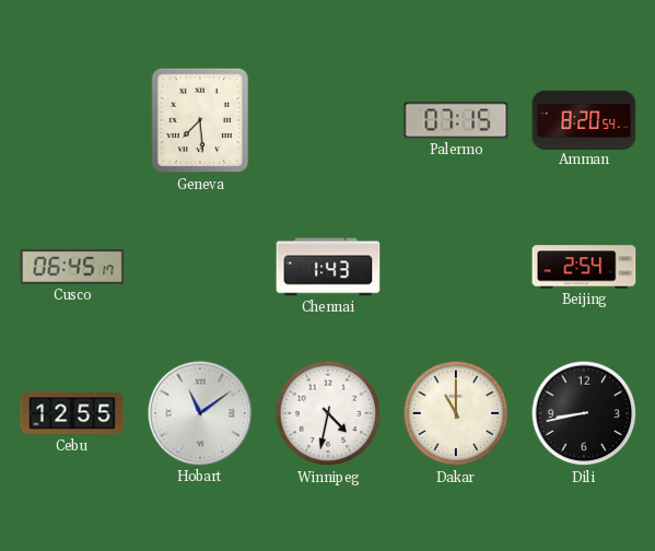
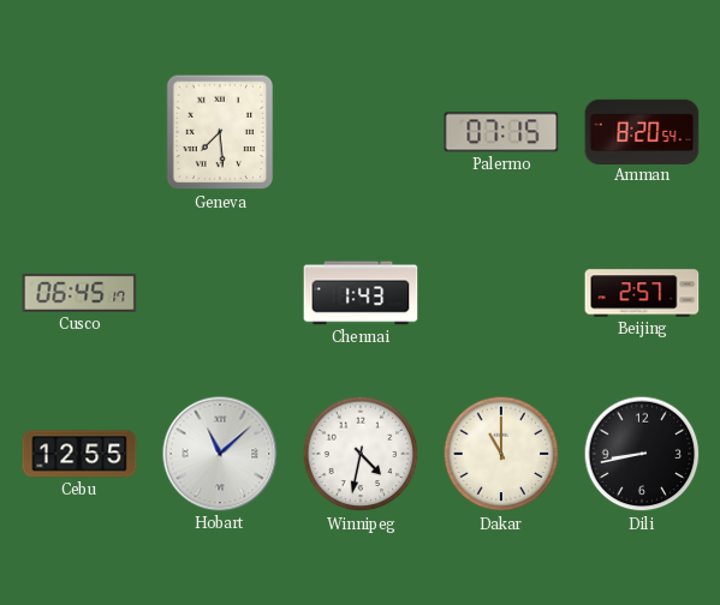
Beijing: 2:54 -> 2:57
Hobart: 11:09 -> 11:08
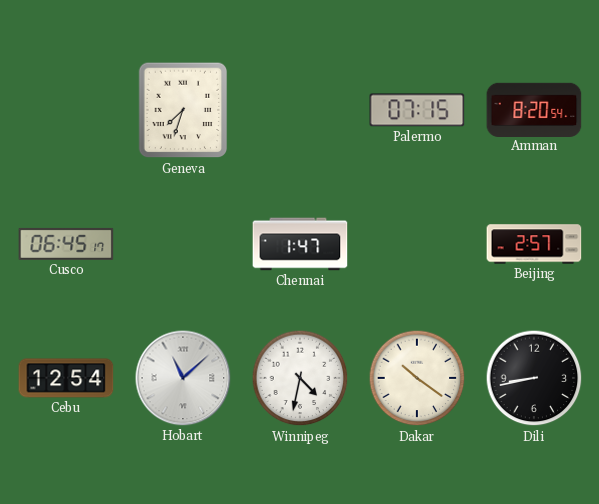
Geneva: 7:29 -> 7:33
Chennai: 1:43 -> 1:47
Cebu: 12:55 -> 12:54
Dakar: 11:00 -> 10:21
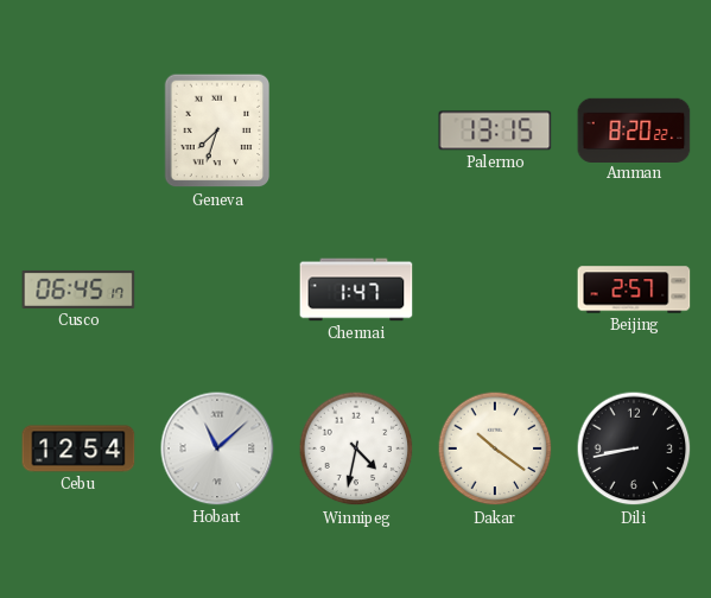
Palermo: 07:15 -> 13:15
Amman: 8:20:54 -> 8:20:22
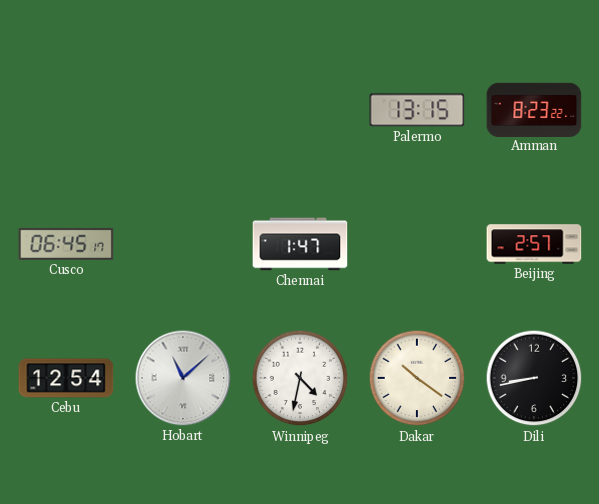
Geneva: 7:33 -> none
Amman: 8:20 -> 8:23
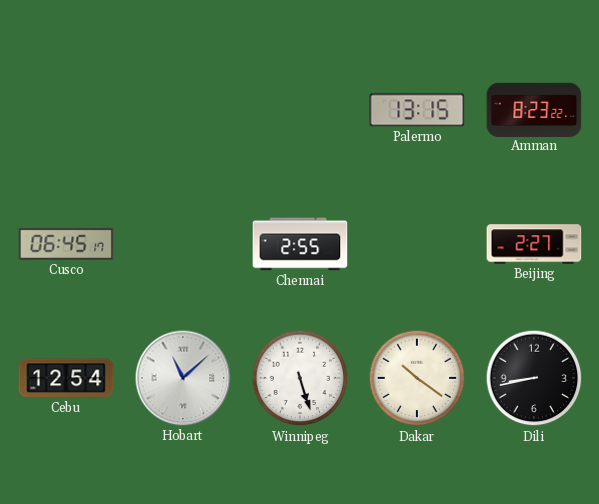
Chennai: 1:47 -> 2:55
Beijing: 2:57 -> 2:27
Winnipeg: 4:32 -> 5:27
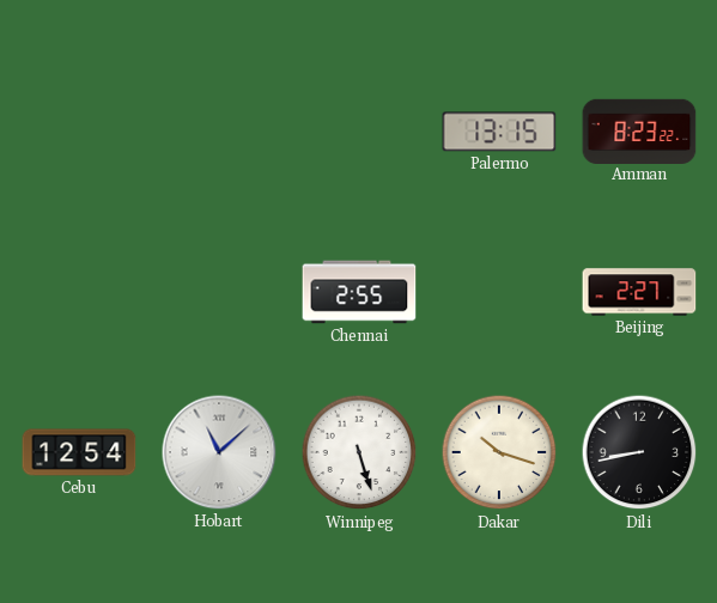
Cusco: 06:45 -> none
Dakar: 10:21 -> 10:18
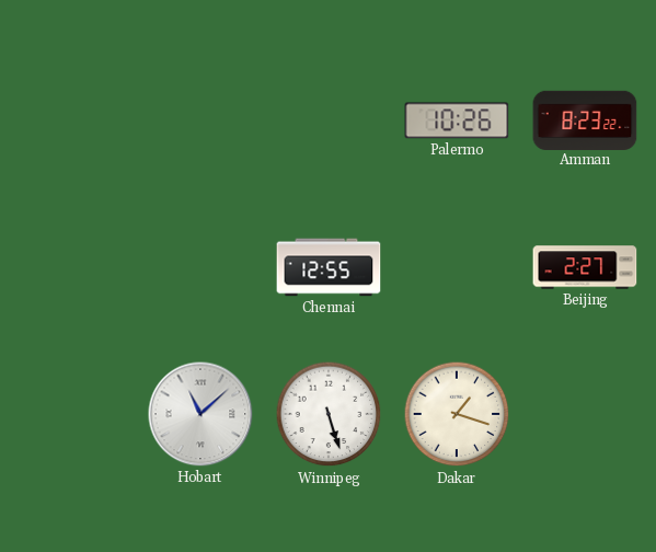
Palermo: 13:15 -> 10:26
Chennai: 2:55 -> 12:55
Cebu: 12:54 -> none
Dakar: 10:18 -> 1:18
Dili: 8:43 -> none
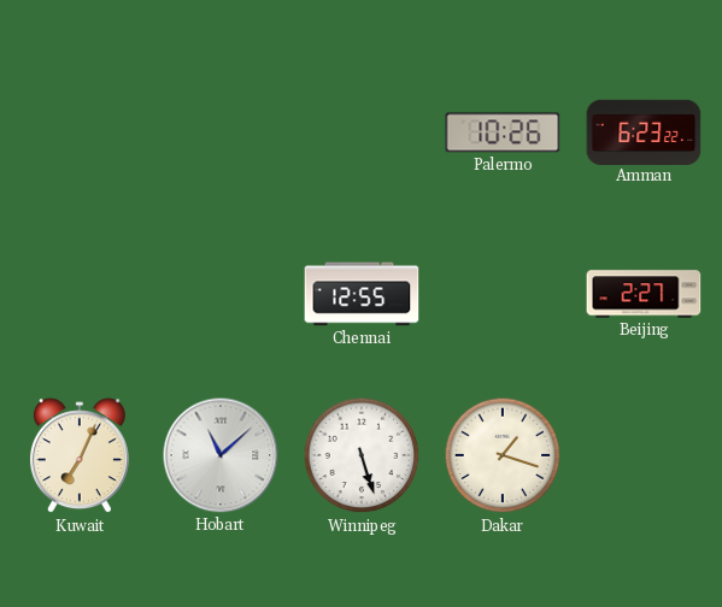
Amman: 8:23 -> 6:23
Kuwait: none -> 7:04
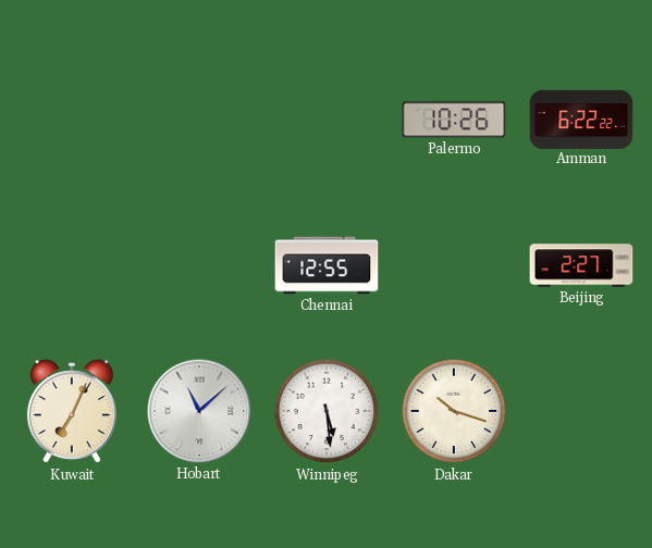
Amman: 6:23 -> 6:22
Winnipeg: 5:27 -> 5:29
Dakar: 1:18 -> 10:18
